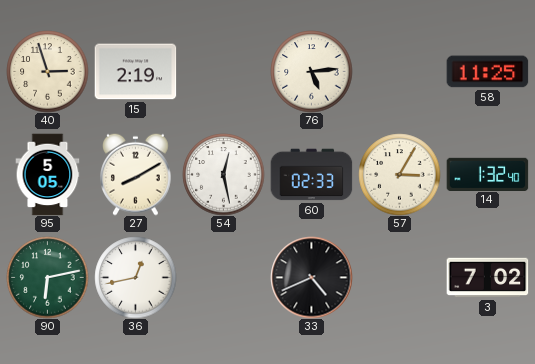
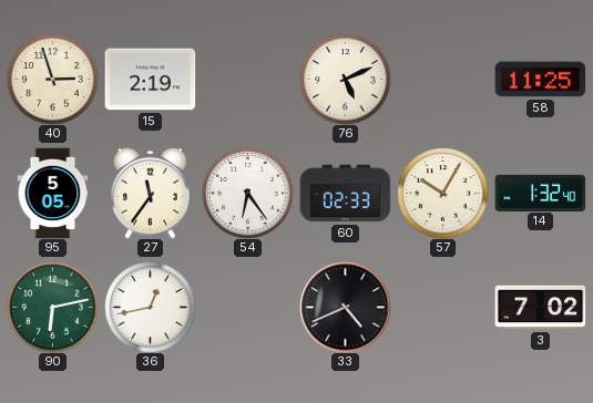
76: 5:14 -> 5:11
27: 8:10 -> 11:36
54: 12:28 -> 6:24
57: 3:05 -> 10:05
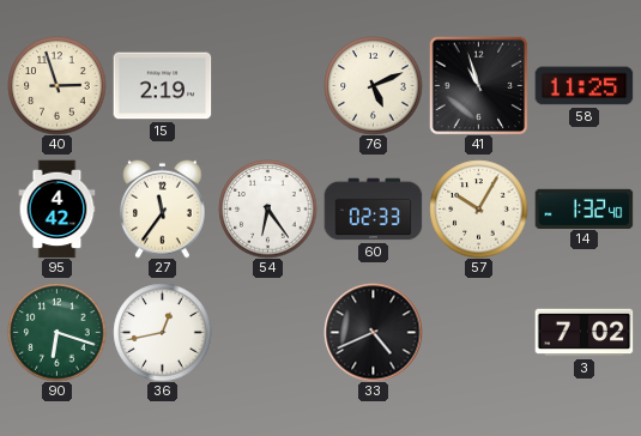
41: none -> 10:57
95: 5:05 -> 4:42
90: 6:13 -> 6:18
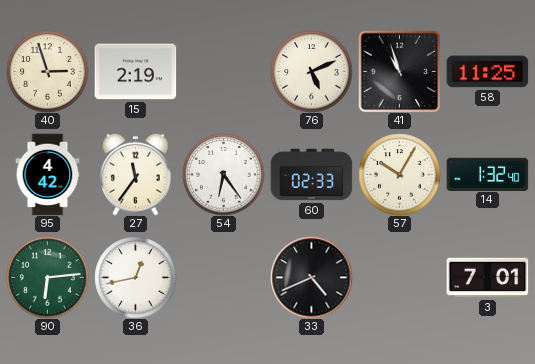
90: 6:18 -> 6:14
3: 7:02 -> 7:01
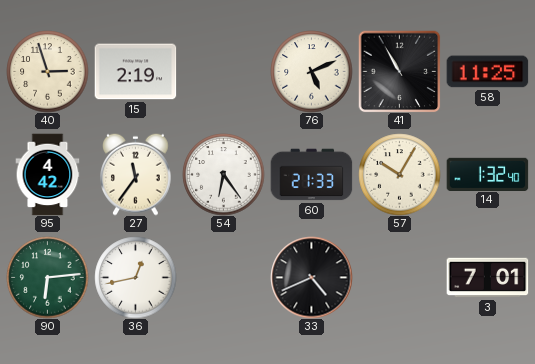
41: 10:57 -> 10:55
60: 02:33 -> 21:33
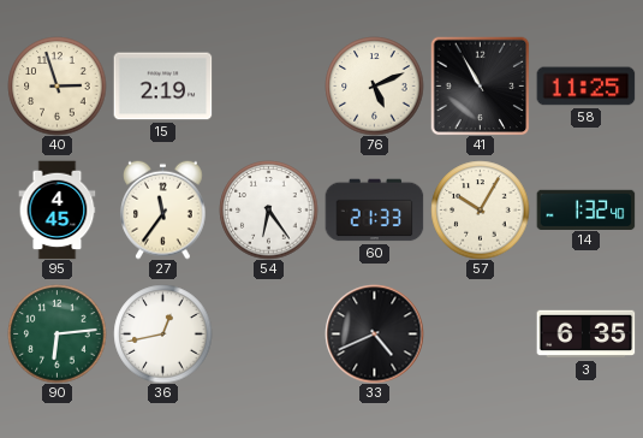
95: 4:42 -> 4:45
3: 7:01 -> 6:35
